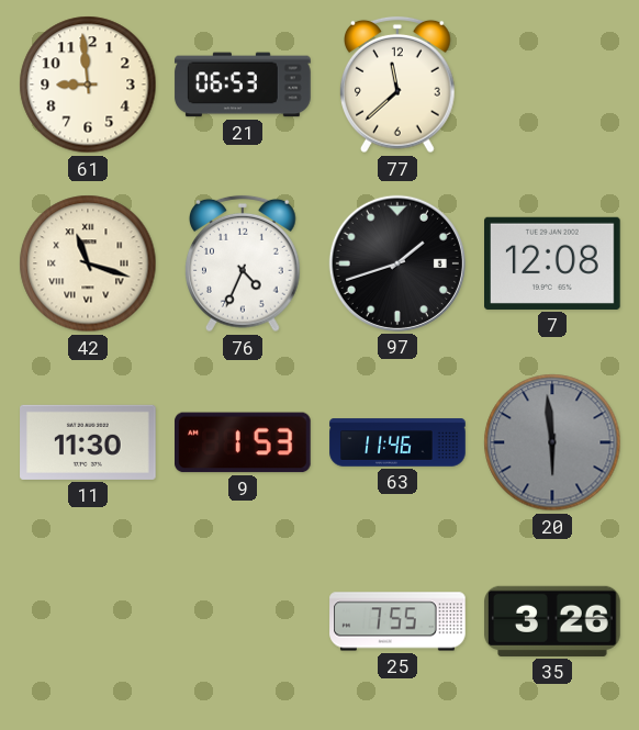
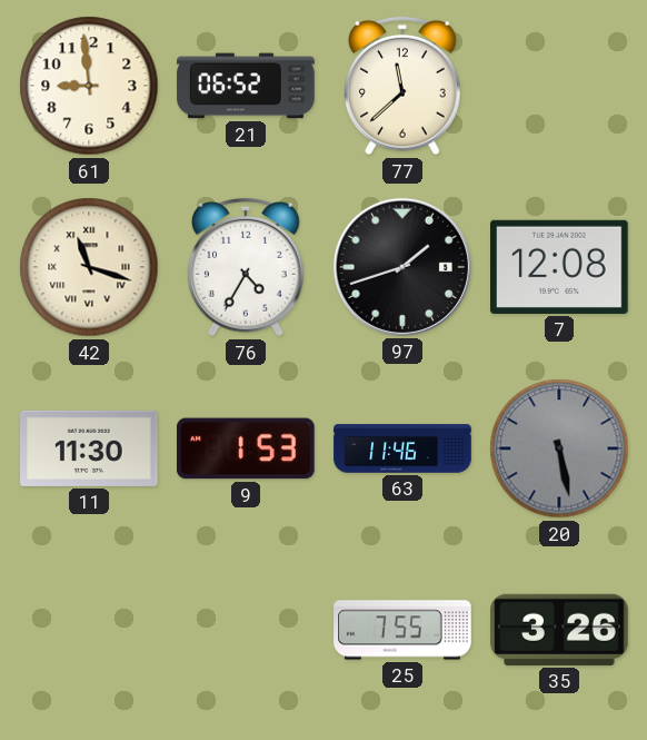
21: 06:53 -> 06:52
76: 4:34 -> 4:35
20: 5:59 -> 5:28
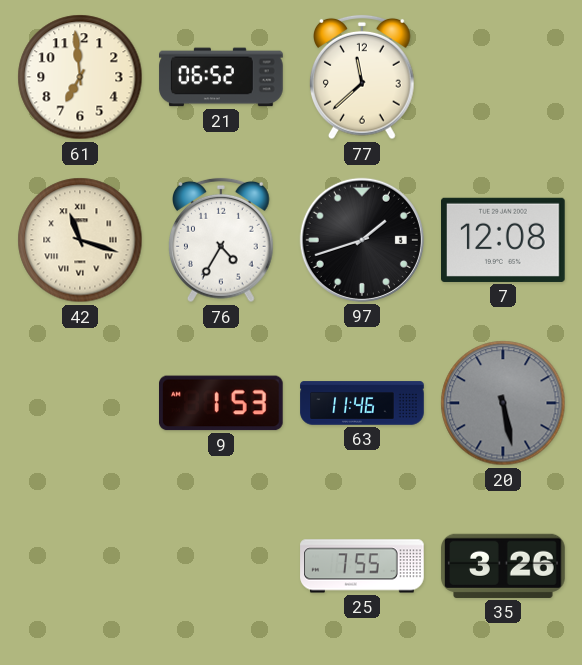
61: 8:59 -> 6:59
11: 11:30 -> none
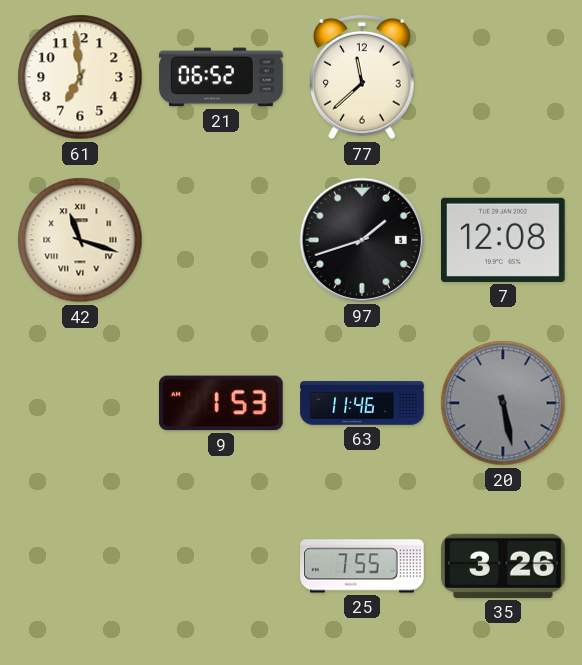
76: 4:35 -> none
